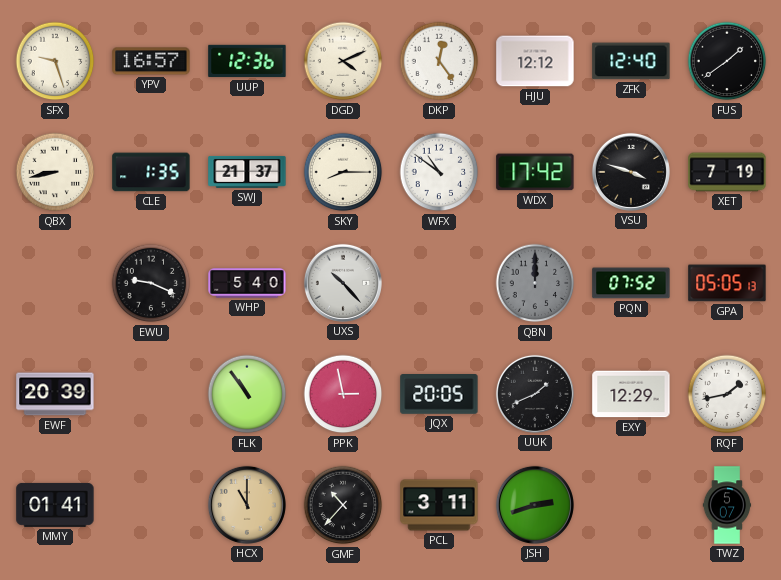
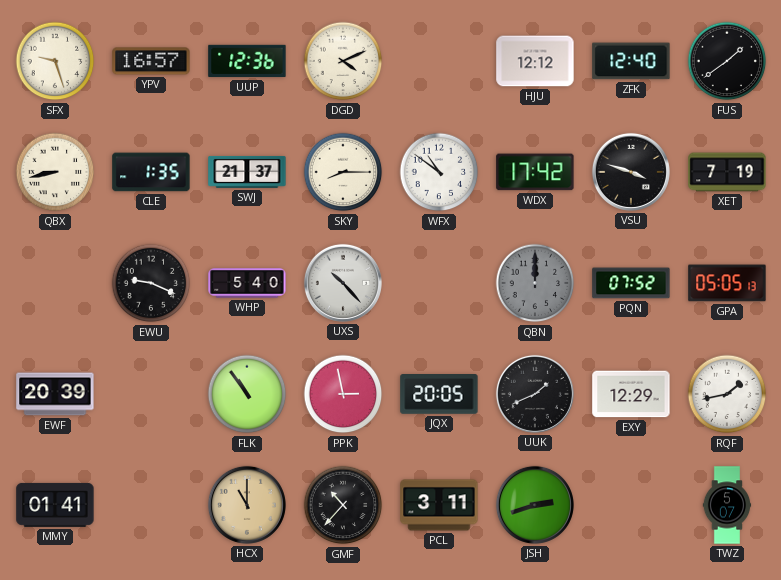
DKP: 12:24 -> none
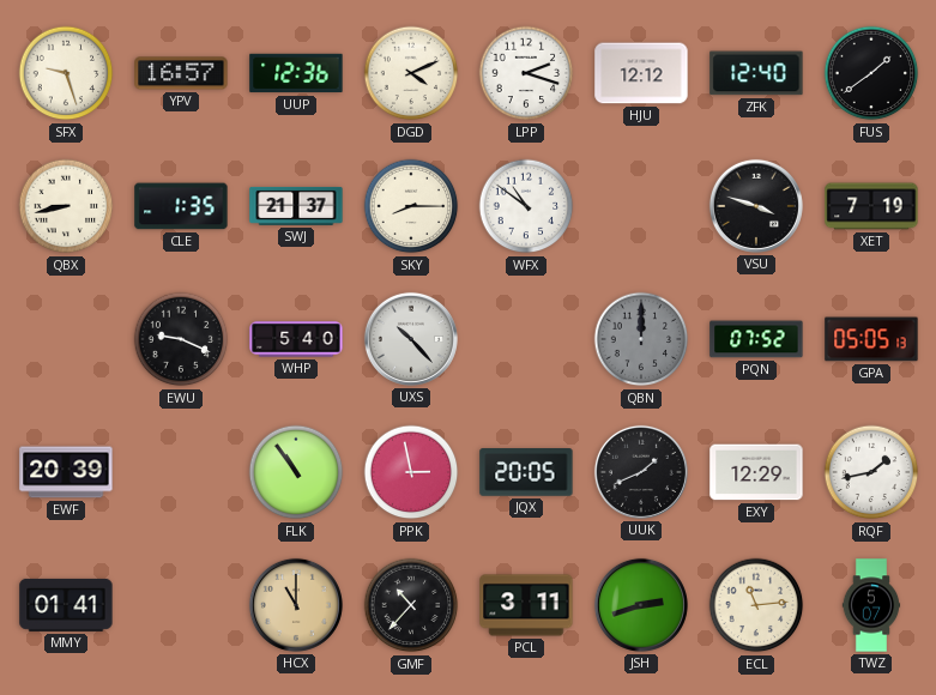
LPP: none -> 2:18
WDX: 17:42 -> none
ECL: none -> 11:14
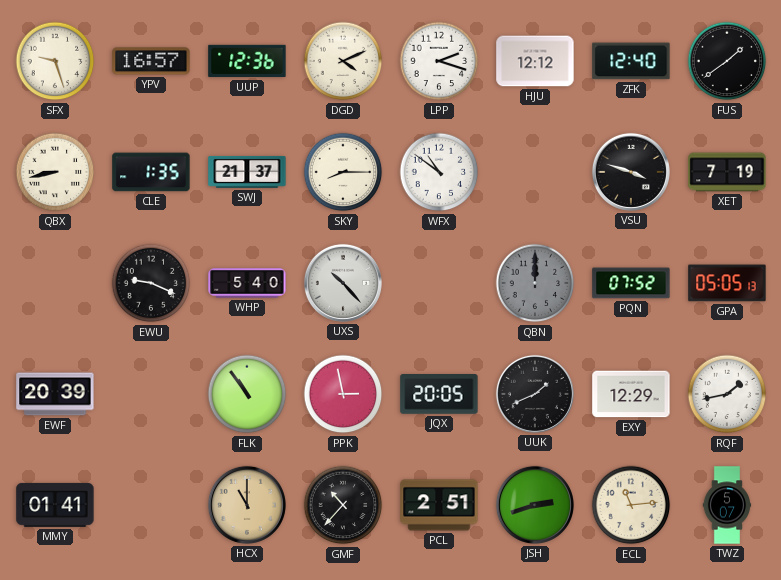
PCL: 3:11 -> 2:51
